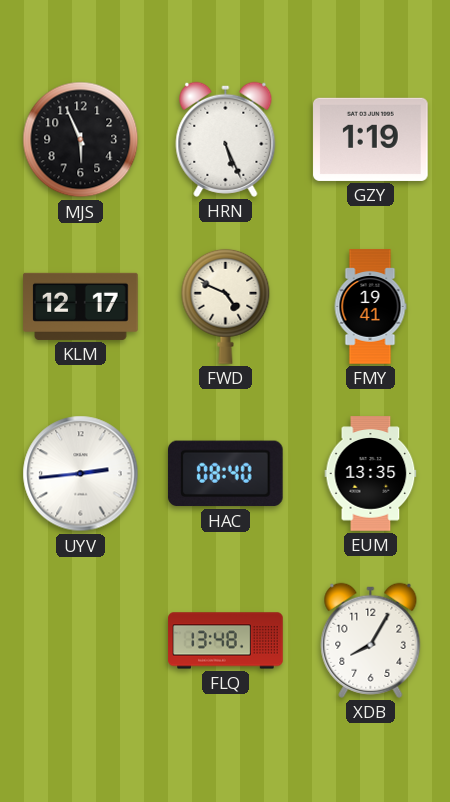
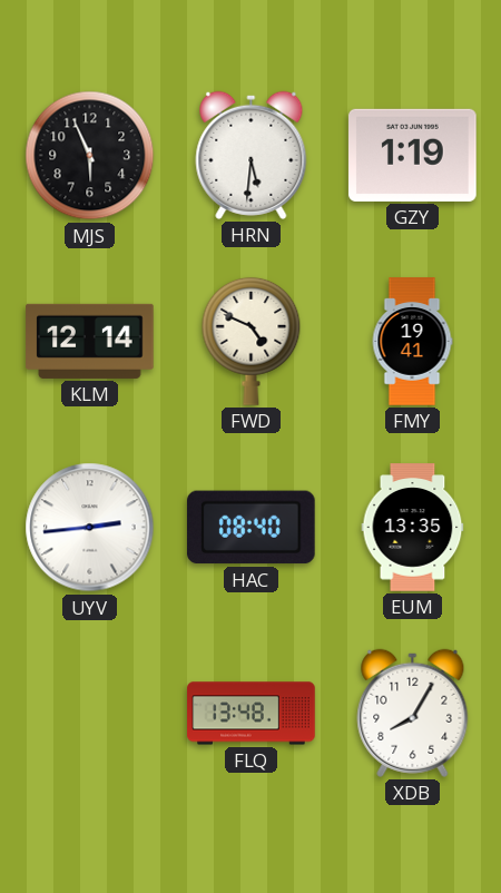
HRN: 5:26 -> 5:31
KLM: 12:17 -> 12:14
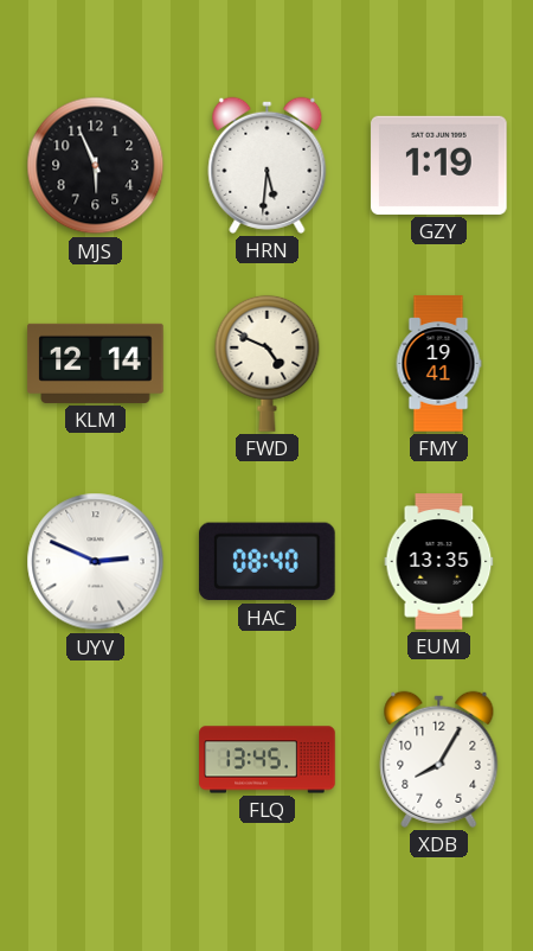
UYV: 2:44 -> 2:49
FLQ: 13:48 -> 13:45
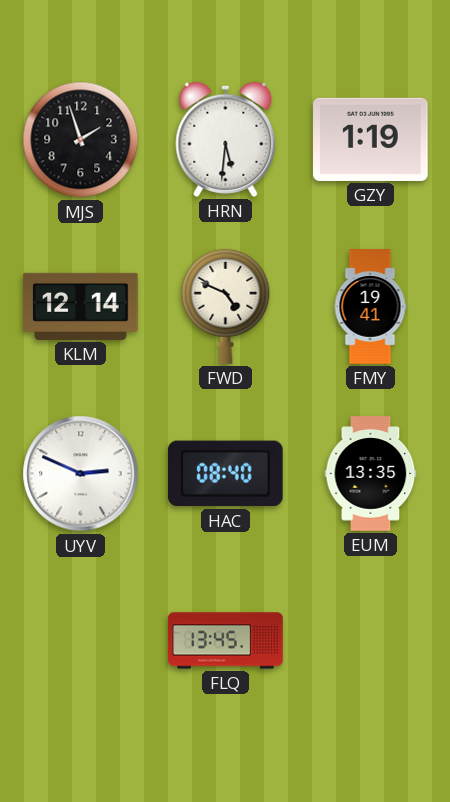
MJS: 5:56 -> 1:57
XDB: 8:05 -> none
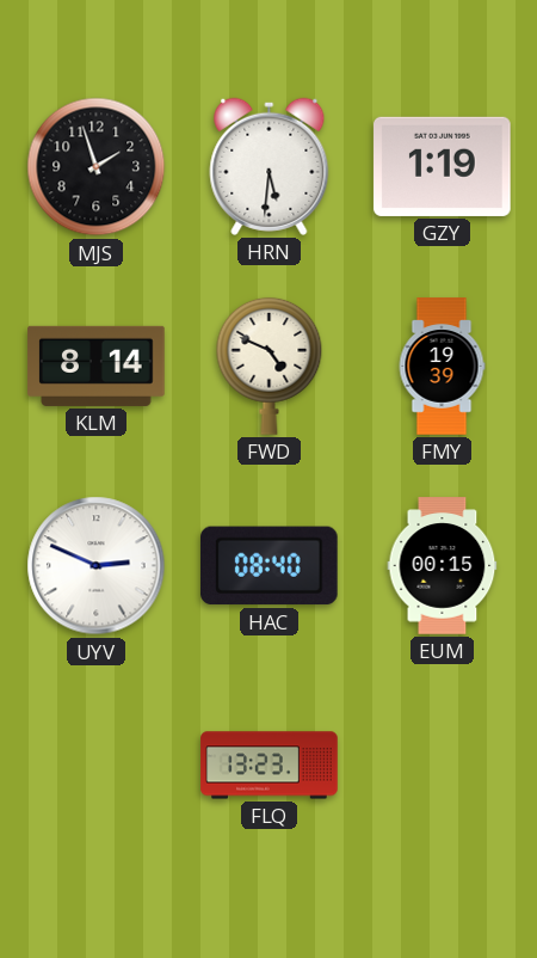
KLM: 12:14 -> 8:14
FMY: 19:41 -> 19:39
EUM: 13:35 -> 00:15
FLQ: 13:45 -> 13:23
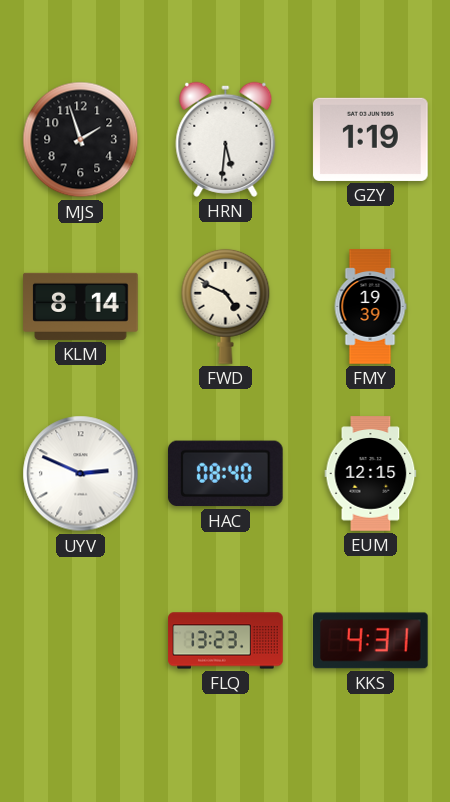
EUM: 00:15 -> 12:15
KKS: none -> 4:31
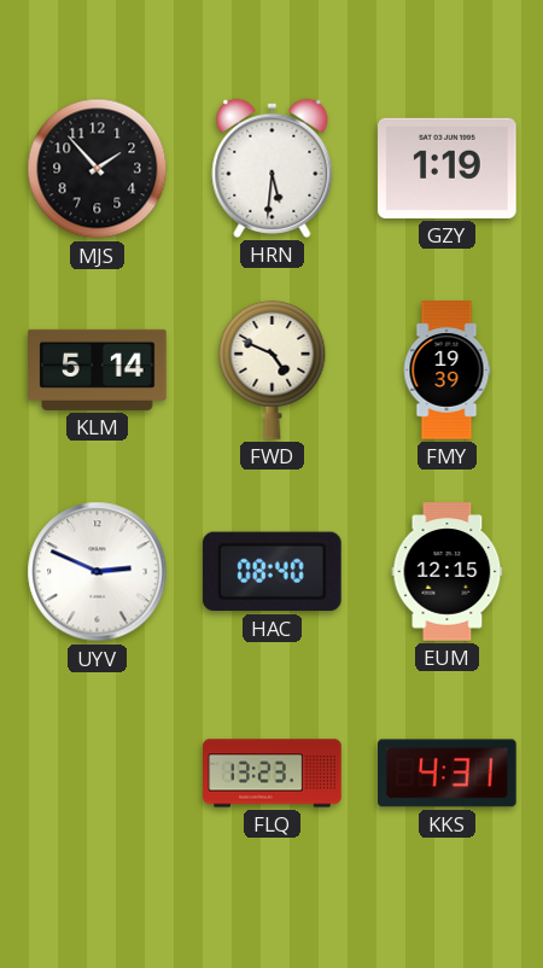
MJS: 1:57 -> 1:53
KLM: 8:14 -> 5:14
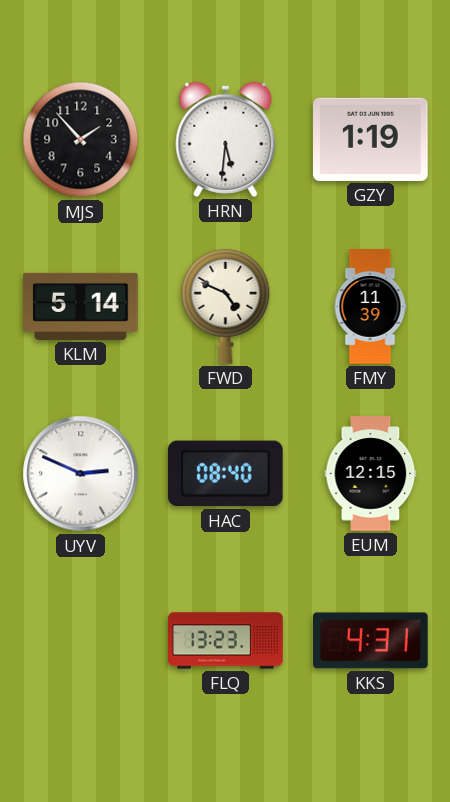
FMY: 19:39 -> 11:39
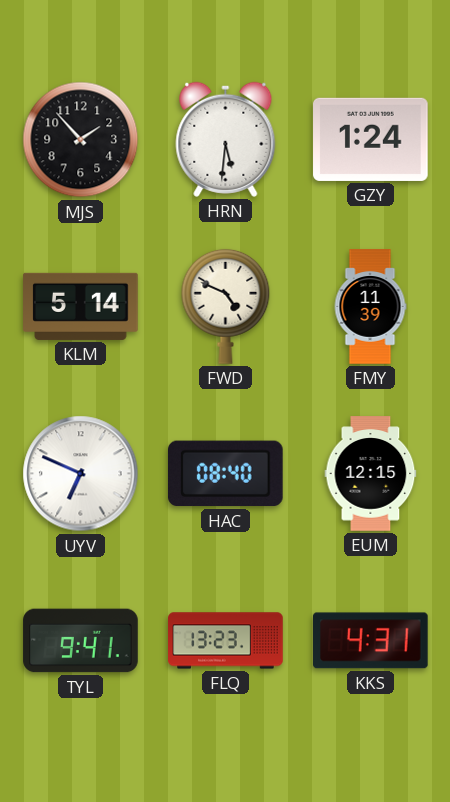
GZY: 1:19 -> 1:24
UYV: 2:49 -> 6:49
TYL: none -> 9:41
